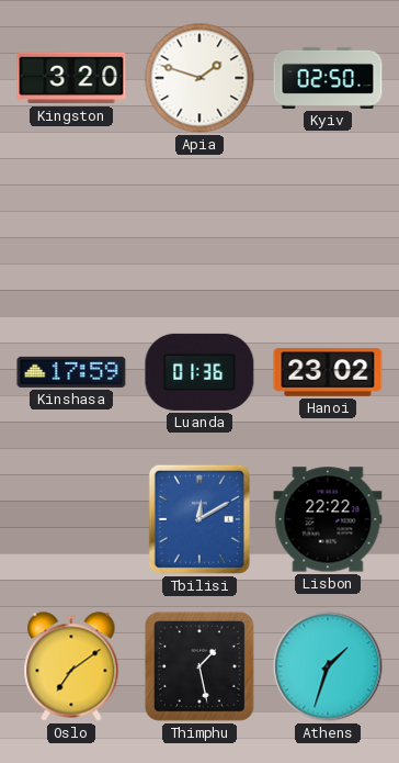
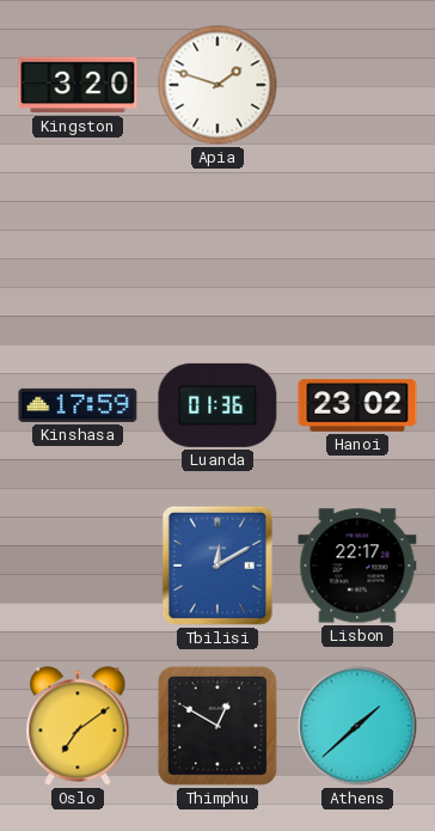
Kyiv: 02:50 -> none
Lisbon: 22:22 -> 22:17
Thimphu: 1:28 -> 12:50
Athens: 1:33 -> 1:38
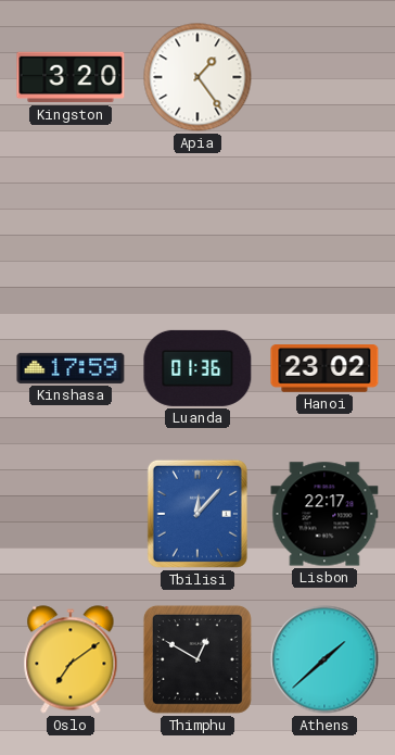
Apia: 1:48 -> 1:24
Tbilisi: 12:10 -> 12:07
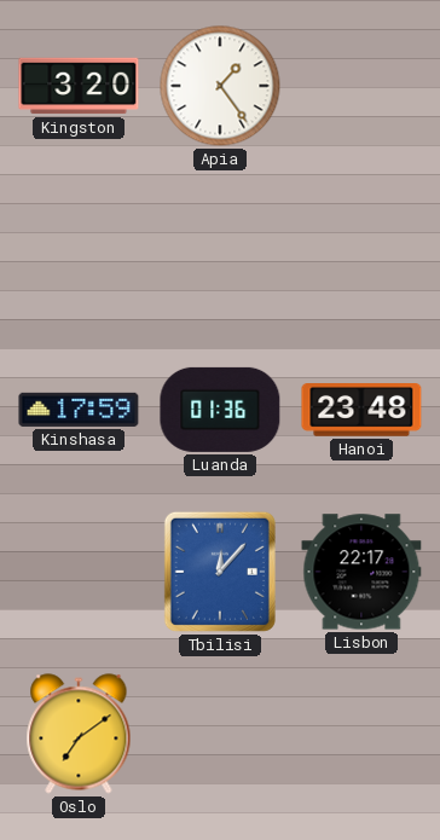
Hanoi: 23:02 -> 23:48
Thimphu: 12:50 -> none
Athens: 1:38 -> none
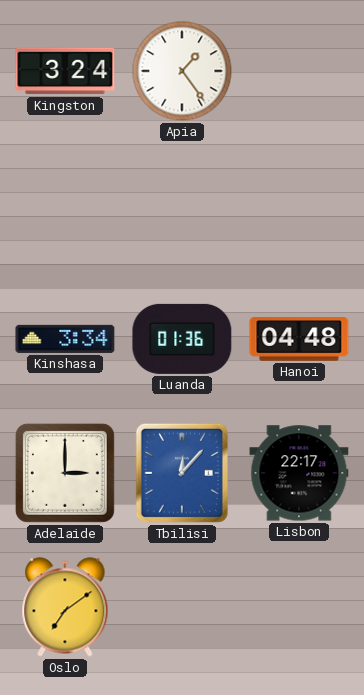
Kingston: 3:20 -> 3:24
Kinshasa: 17:59 -> 3:34
Hanoi: 23:48 -> 04:48
Adelaide: none -> 3:00
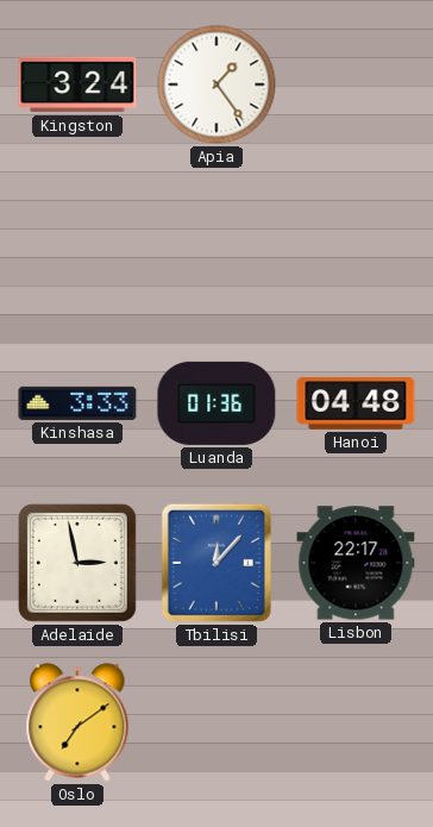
Kinshasa: 3:34 -> 3:33
Adelaide: 3:00 -> 2:58
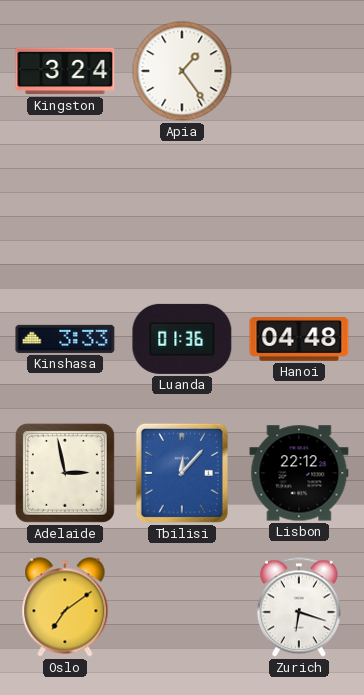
Lisbon: 22:17 -> 22:12
Zurich: none -> 6:18
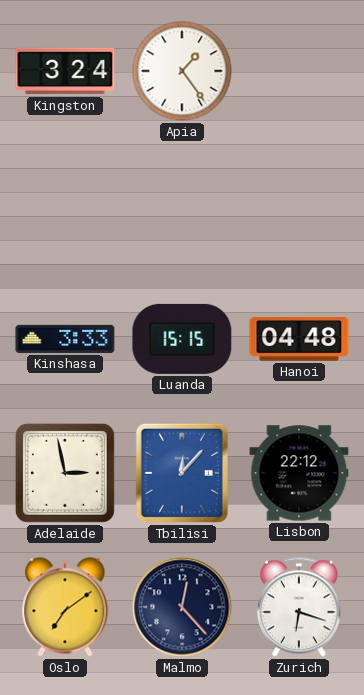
Luanda: 01:36 -> 15:15
Malmo: none -> 12:23
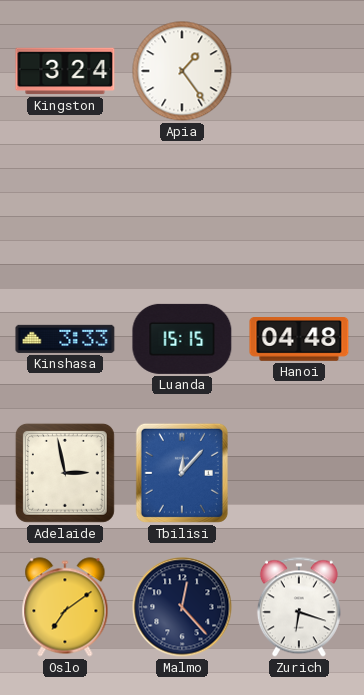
Lisbon: 22:12 -> none
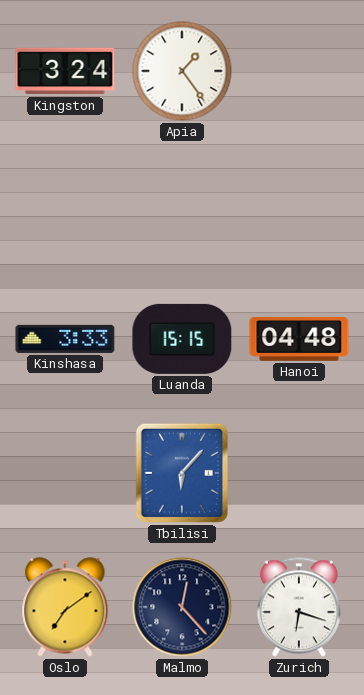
Adelaide: 2:58 -> none
Tbilisi: 12:07 -> 6:07
